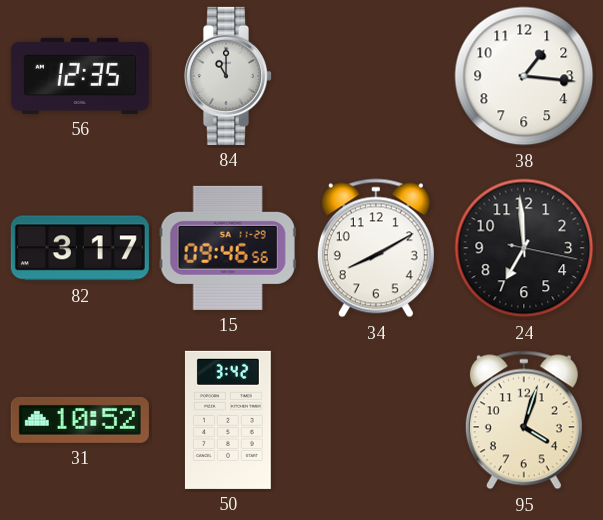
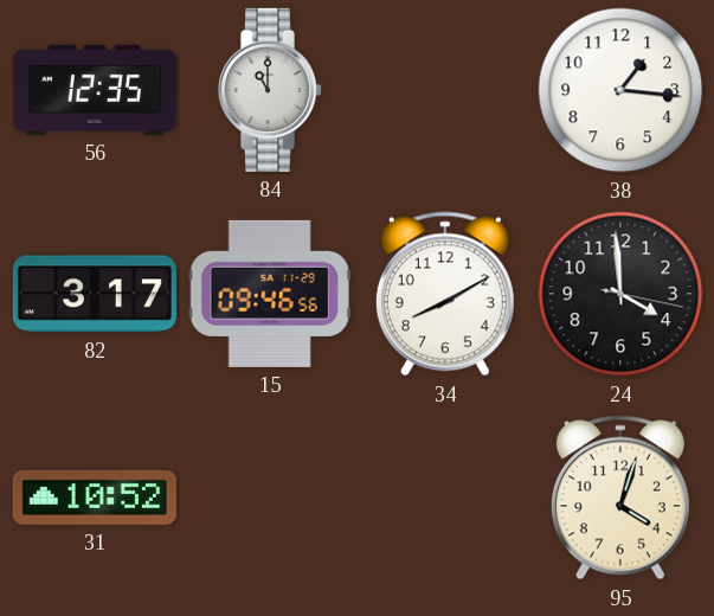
24: 6:59 -> 3:59
50: 3:42 -> none
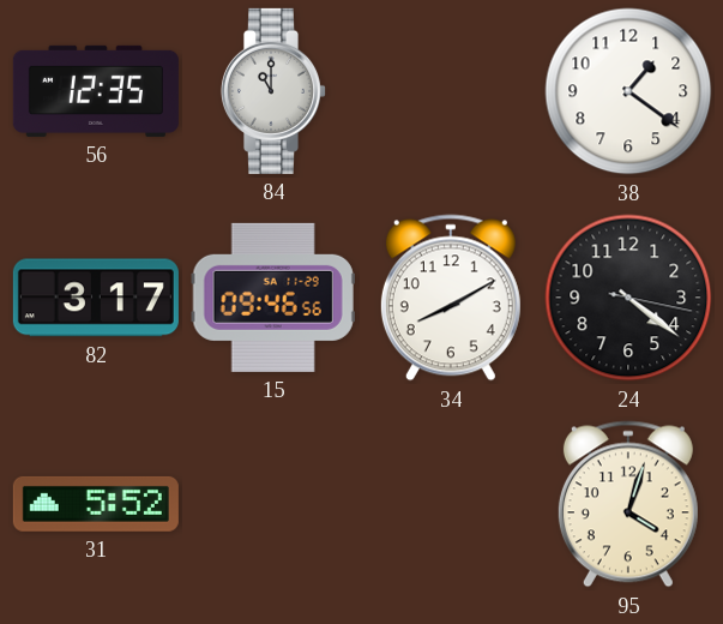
38: 1:16 -> 1:21
24: 3:59 -> 4:21
31: 10:52 -> 5:52
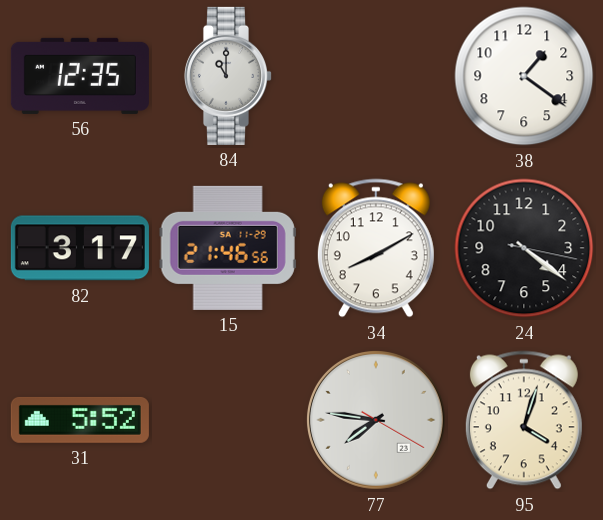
15: 09:46 -> 21:46
77: none -> 7:46
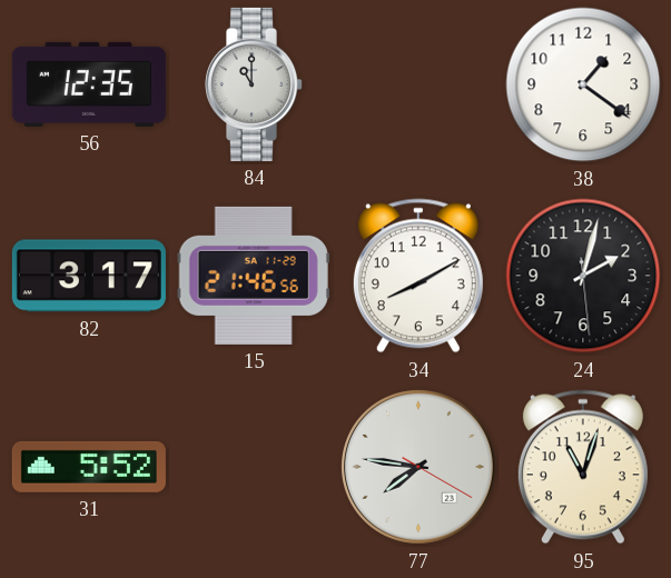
24: 4:21 -> 2:02
95: 4:03 -> 11:03
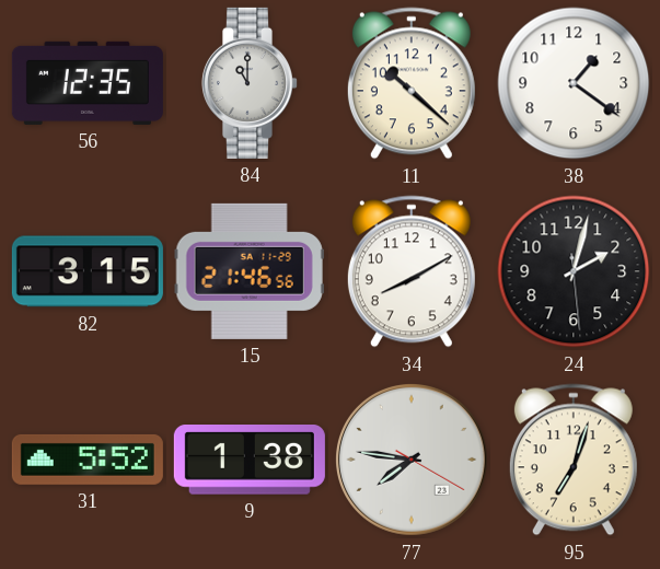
11: none -> 10:22
82: 3:17 -> 3:15
9: none -> 1:38
95: 11:03 -> 7:03
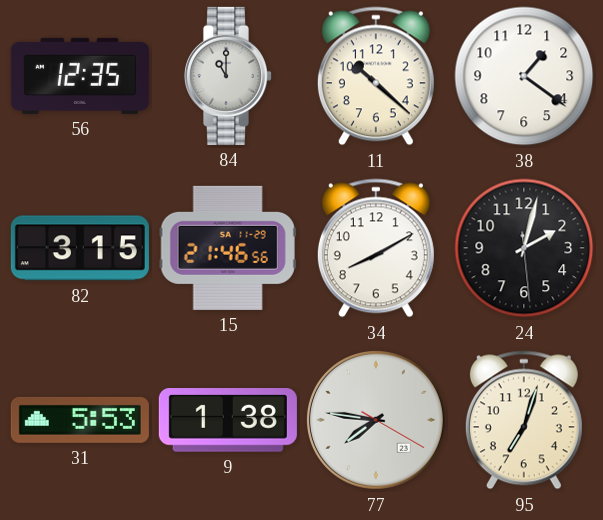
31: 5:52 -> 5:53
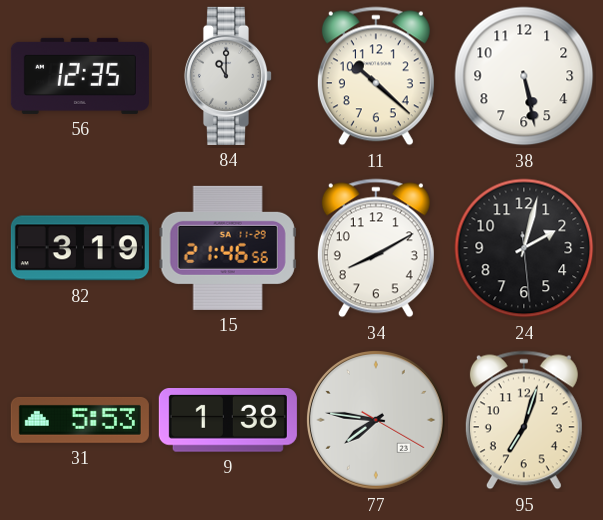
38: 1:21 -> 5:28
82: 3:15 -> 3:19
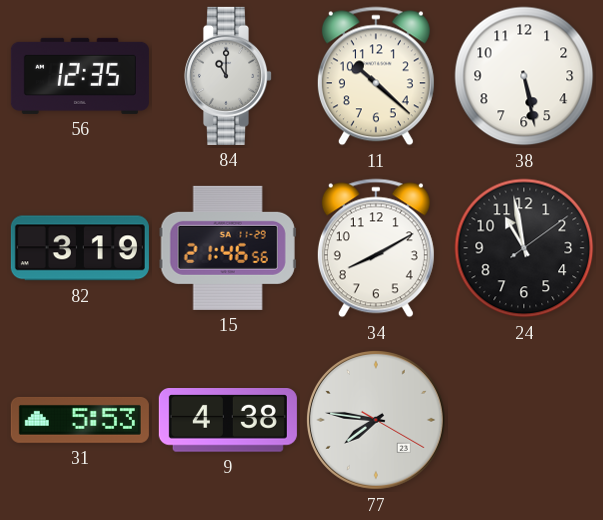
24: 2:02 -> 10:58
9: 1:38 -> 4:38
95: 7:03 -> none
